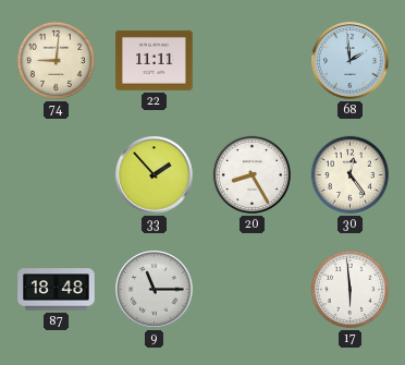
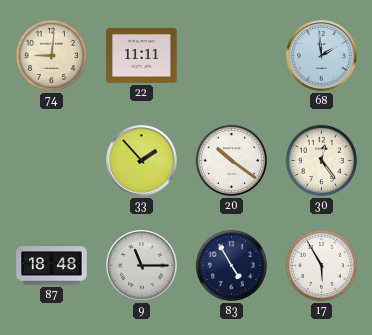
20: 8:25 -> 10:21
83: none -> 4:55
17: 5:59 -> 5:55
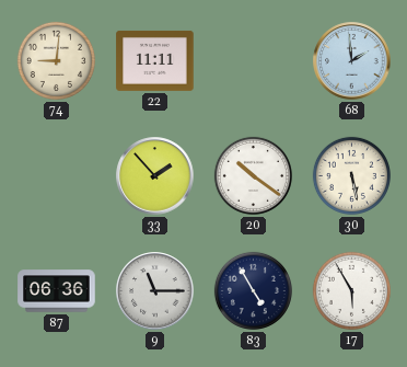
30: 12:24 -> 5:28
87: 18:48 -> 06:36
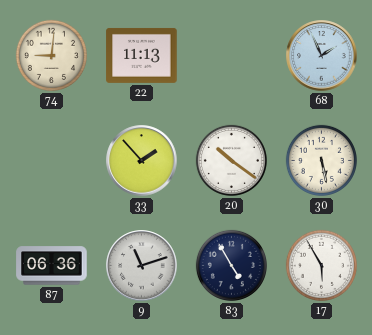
22: 11:11 -> 11:13
68: 1:59 -> 1:56
9: 11:15 -> 11:12
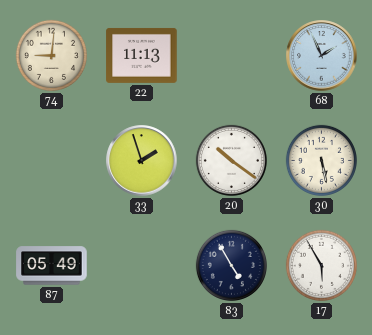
33: 1:53 -> 1:57
87: 06:36 -> 05:49
9: 11:12 -> none
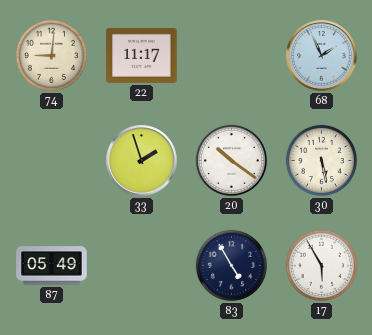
22: 11:13 -> 11:17
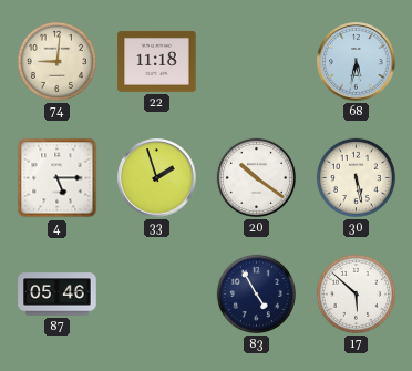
22: 11:17 -> 11:18
68: 1:56 -> 5:32
4: none -> 5:15
87: 05:49 -> 05:46
17: 5:55 -> 5:52
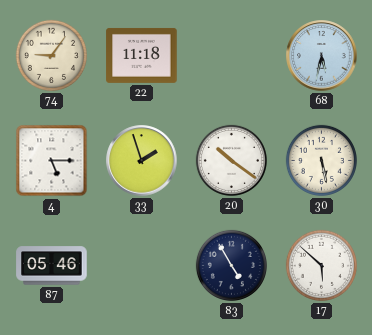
74: 9:01 -> 9:06
